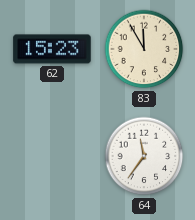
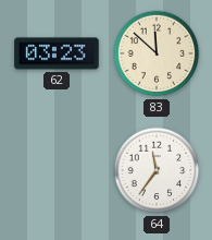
62: 15:23 -> 03:23
83: 11:55 -> 11:52
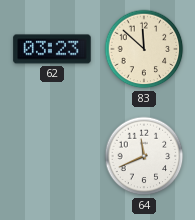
64: 11:36 -> 11:41
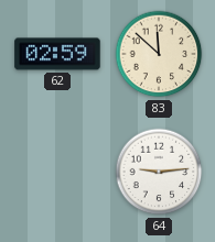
62: 03:23 -> 02:59
64: 11:41 -> 9:14
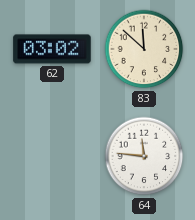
62: 02:59 -> 03:02
64: 9:14 -> 11:46
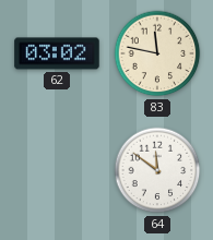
83: 11:52 -> 11:47
64: 11:46 -> 11:51
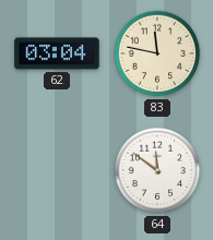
62: 03:02 -> 03:04
